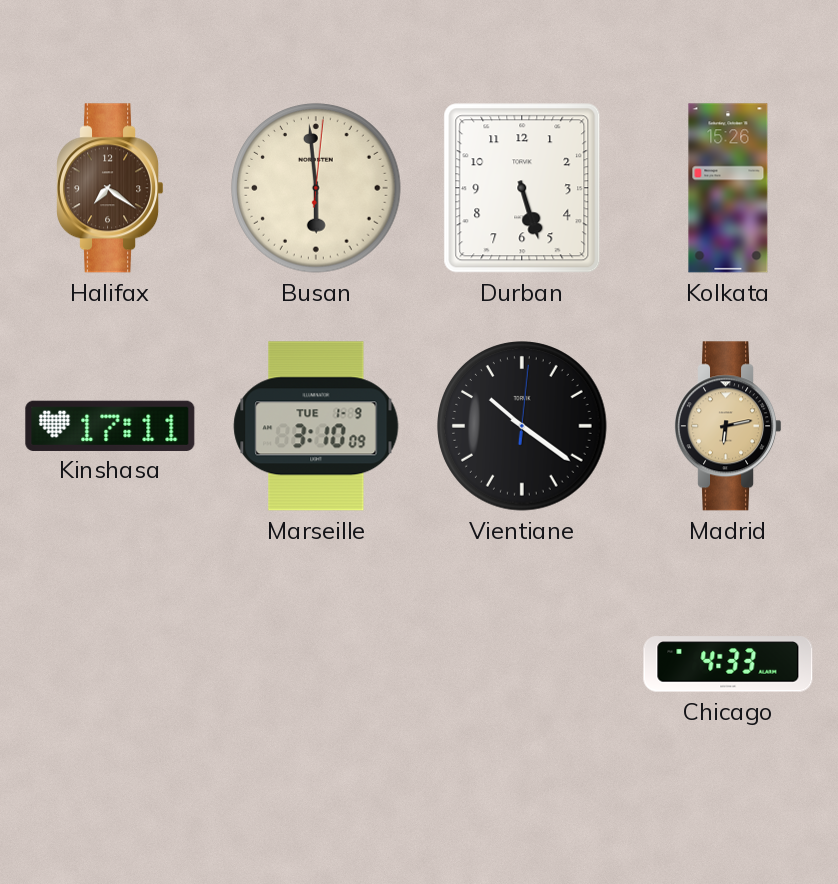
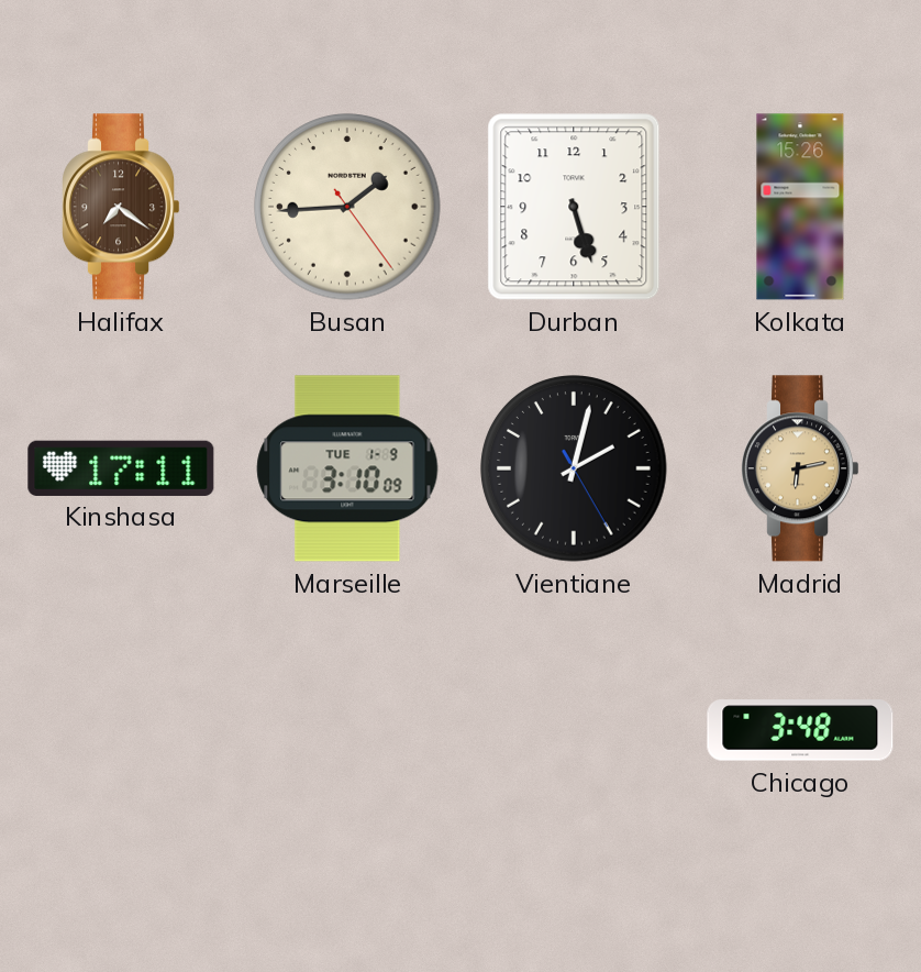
Busan: 5:59 -> 1:44
Vientiane: 10:21 -> 2:02
Chicago: 4:33 -> 3:48
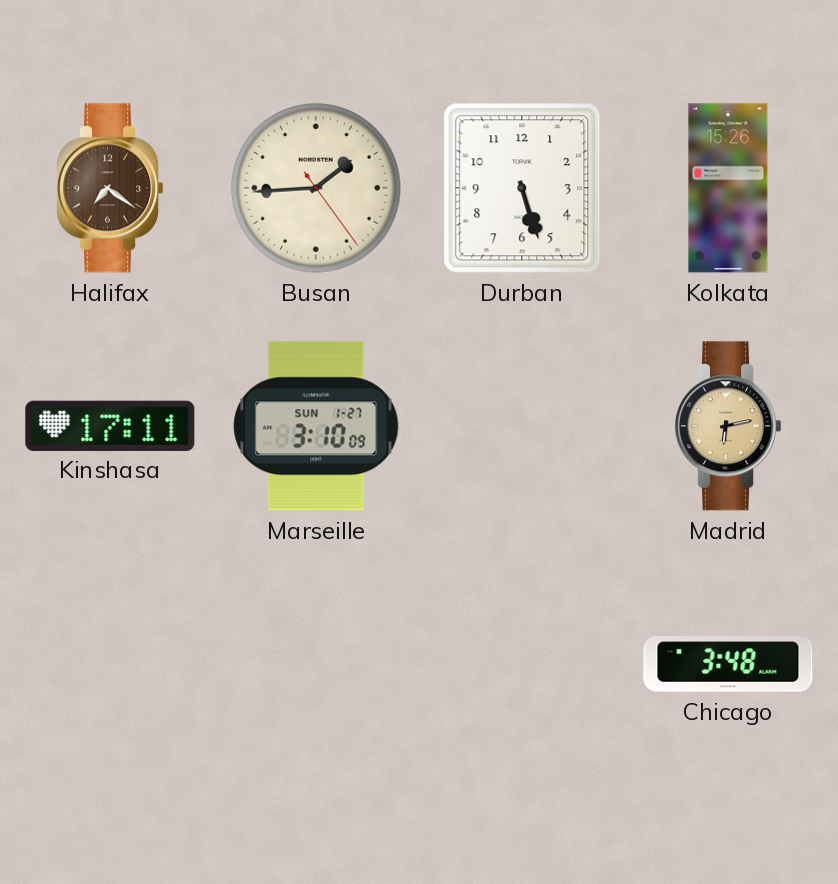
Marseille date: TUE 1-9 -> SUN 1-27
Vientiane: 2:02 -> none
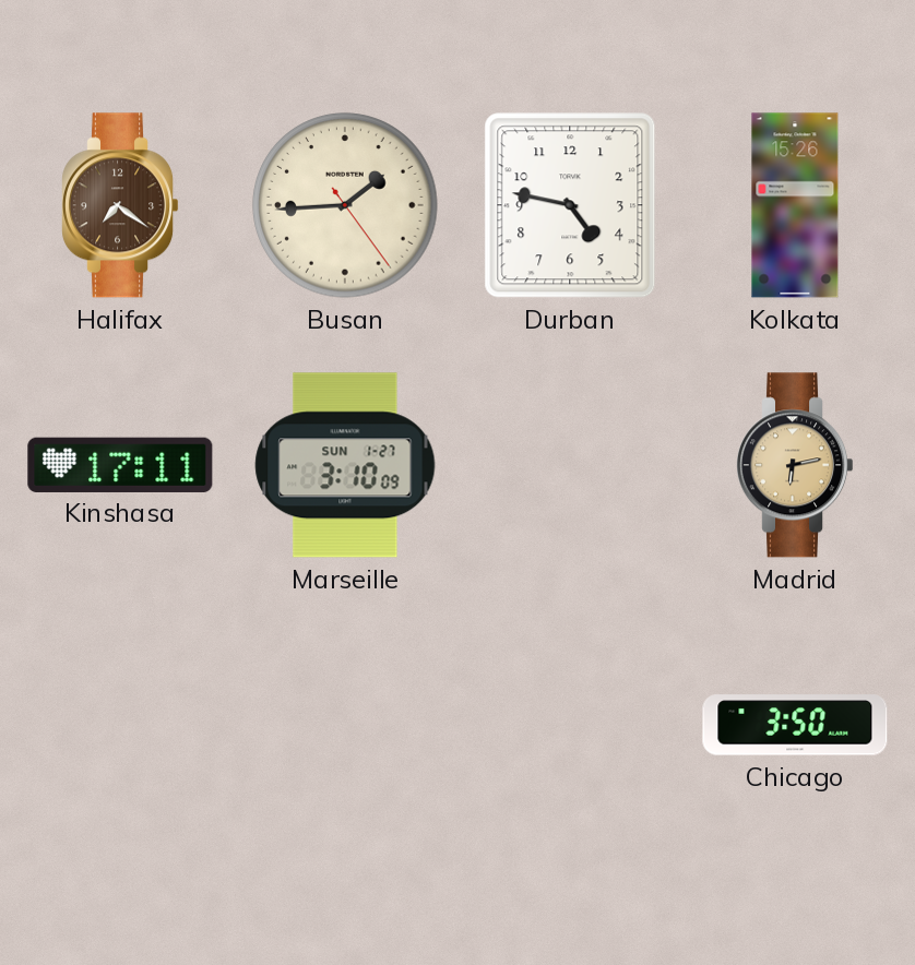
Durban: 5:27 -> 4:47
Chicago: 3:48 -> 3:50
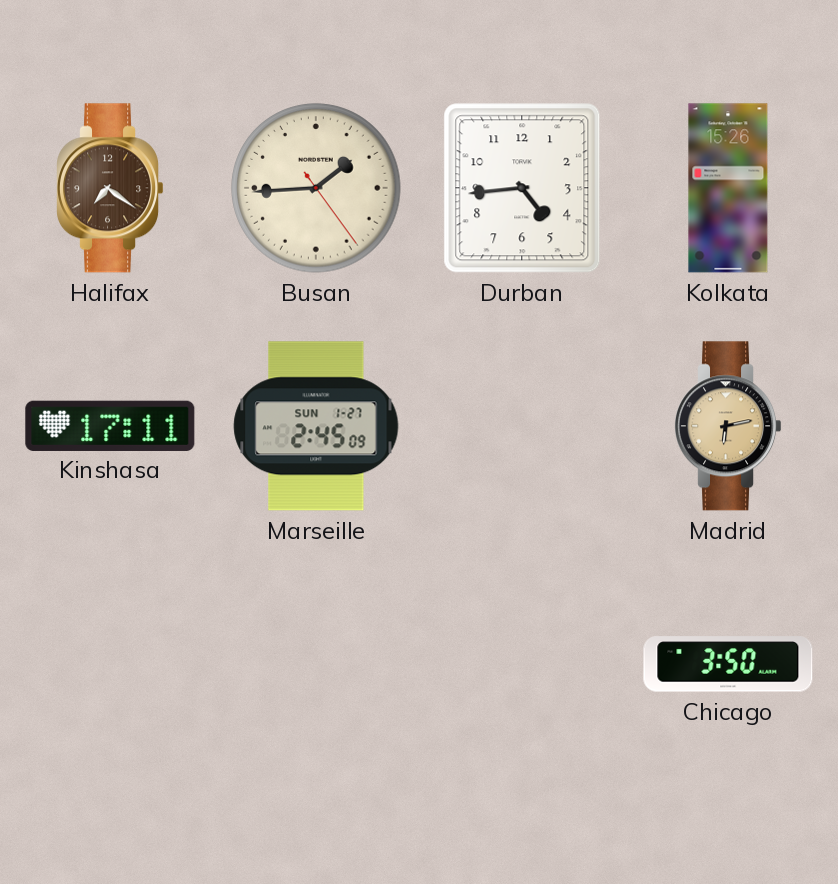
Durban: 4:47 -> 4:44
Marseille: 3:10 -> 2:45
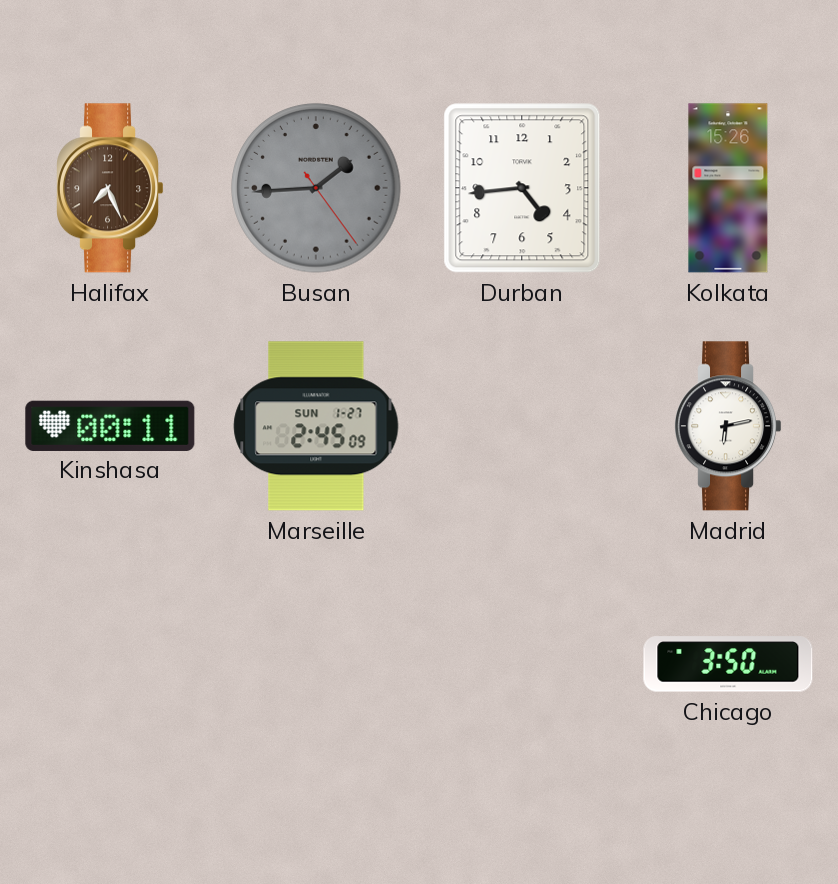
Halifax: 7:21 -> 7:26
Busan dial: cream -> grey
Kinshasa: 17:11 -> 00:11
Madrid dial: champagne -> white
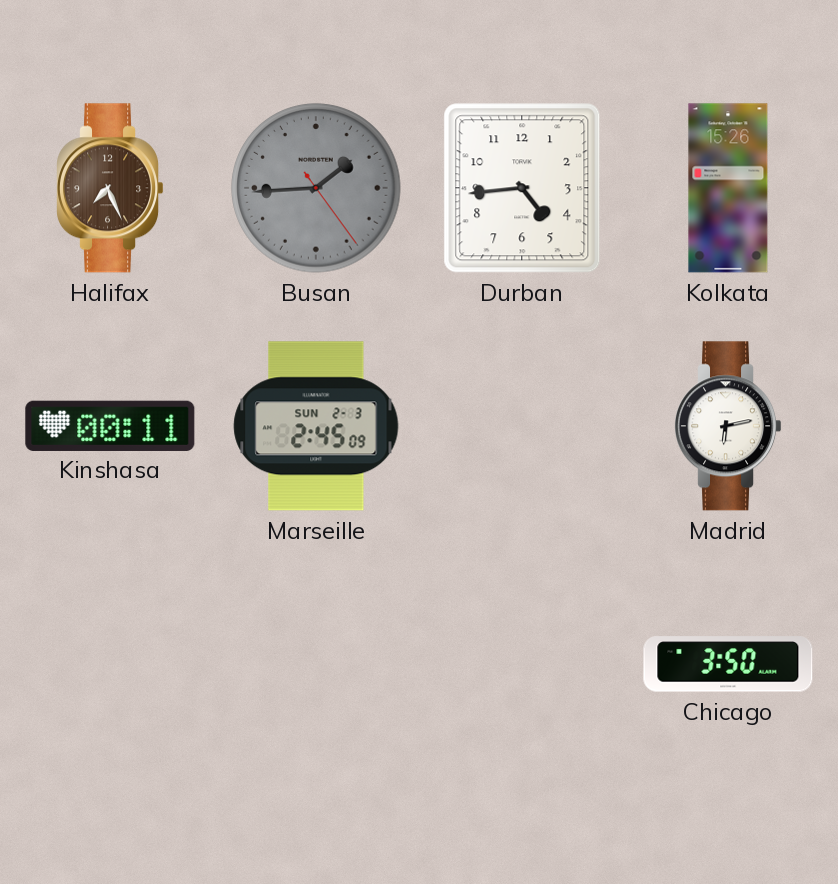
Marseille date: SUN 1-27 -> SUN 2-3
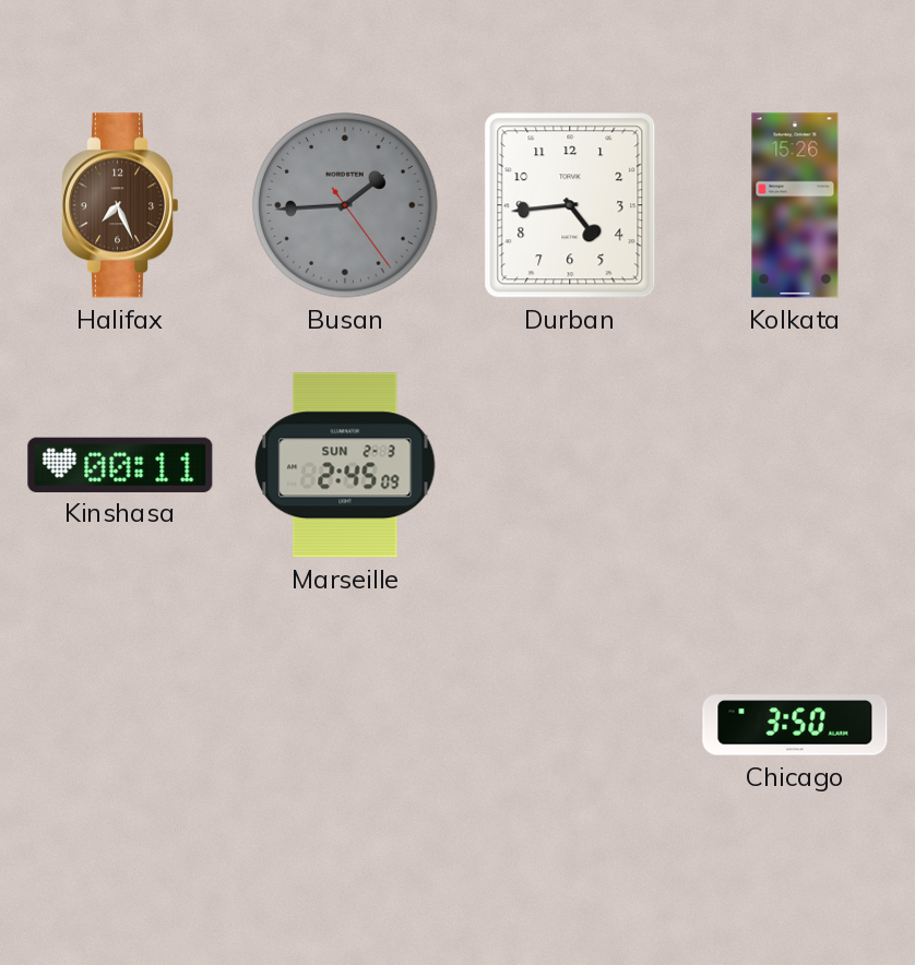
Madrid: 6:13 -> none
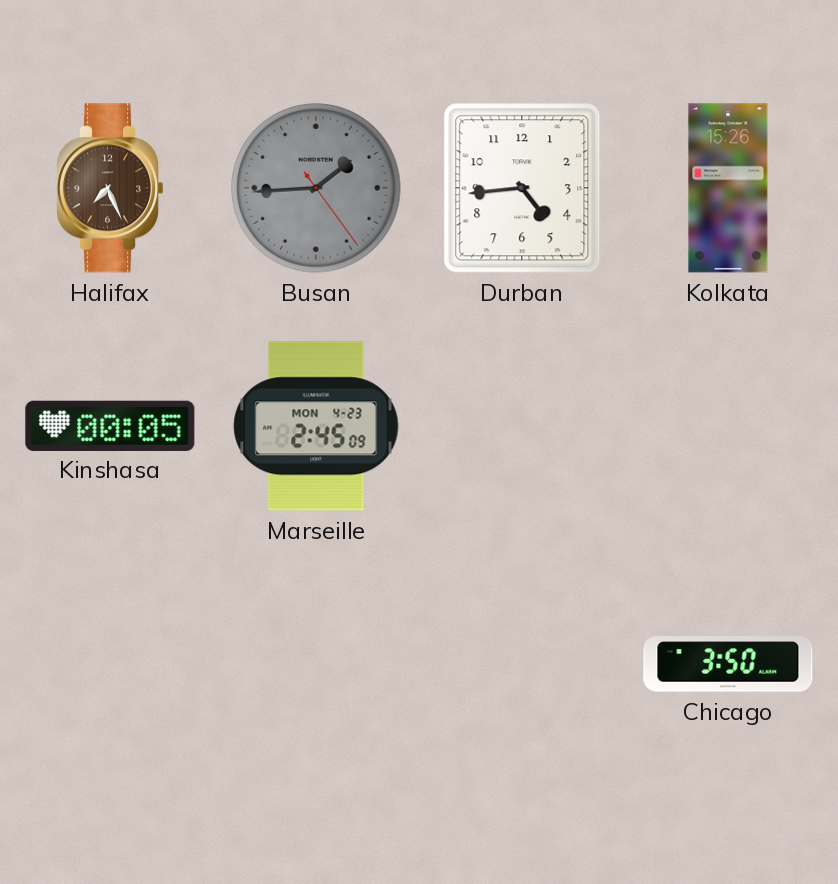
Kinshasa: 00:11 -> 00:05
Marseille date: SUN 2-3 -> MON 4-23
